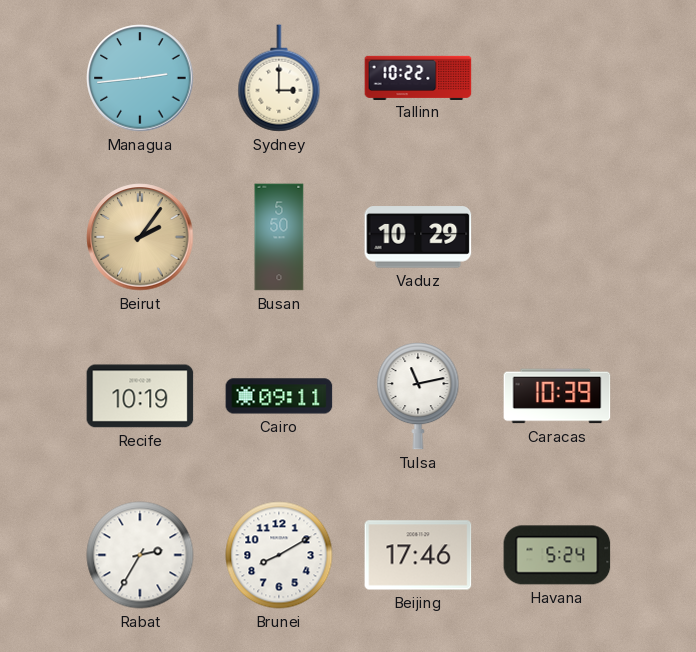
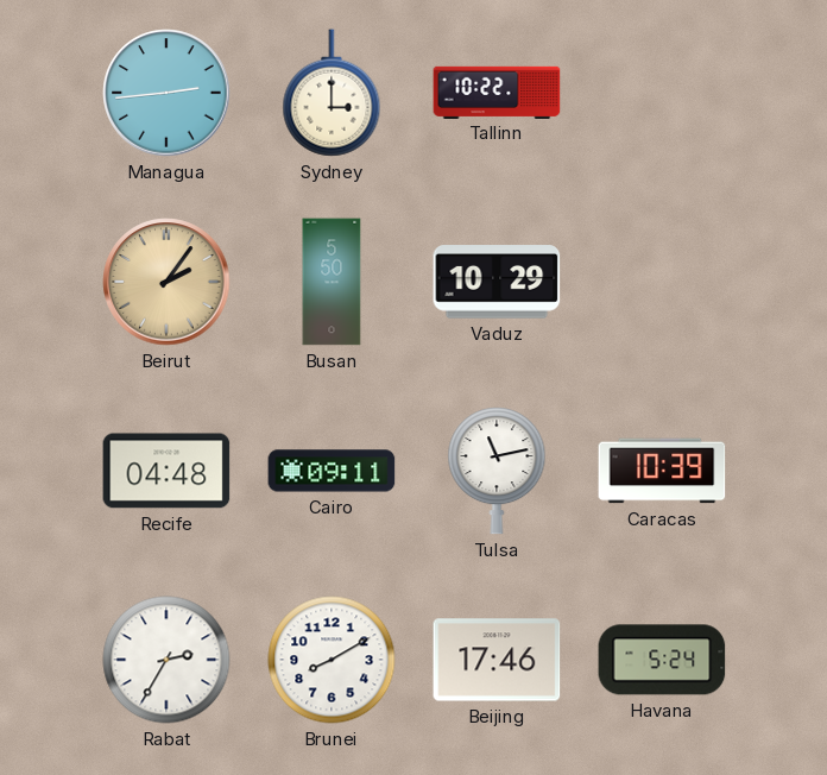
Recife: 10:19 -> 04:48
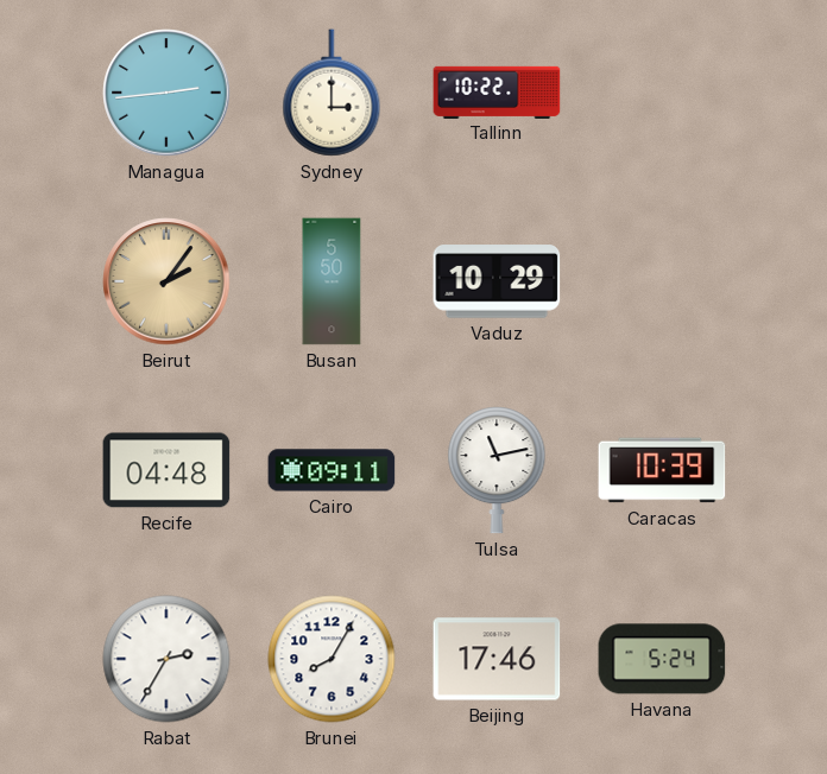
Brunei: 8:10 -> 8:05
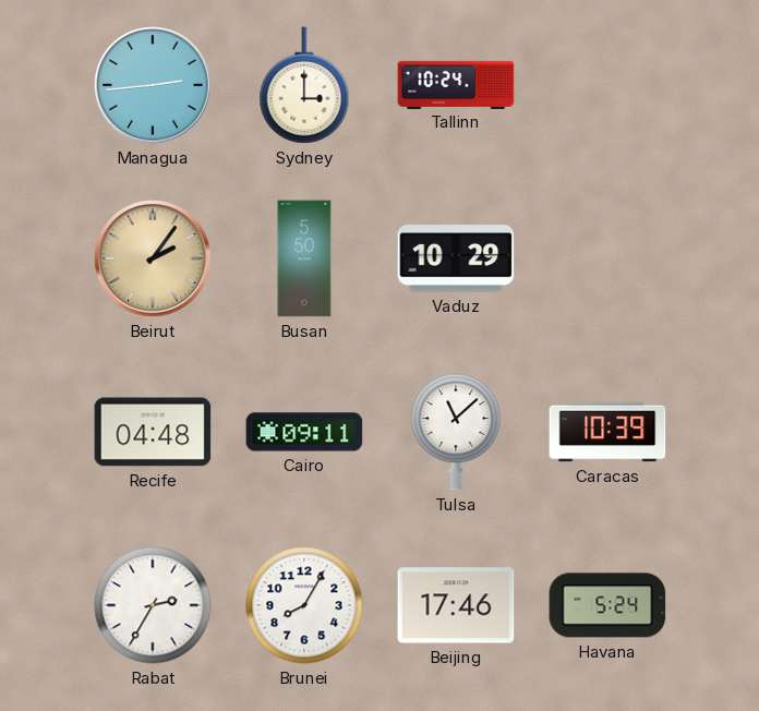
Tallinn: 10:22 -> 10:24
Tulsa: 11:13 -> 11:08
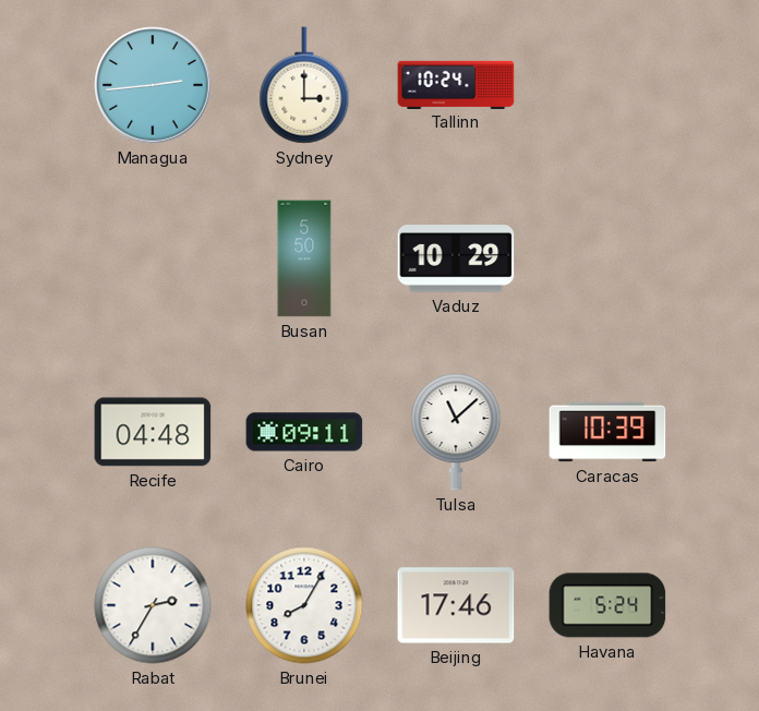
Beirut: 2:06 -> none
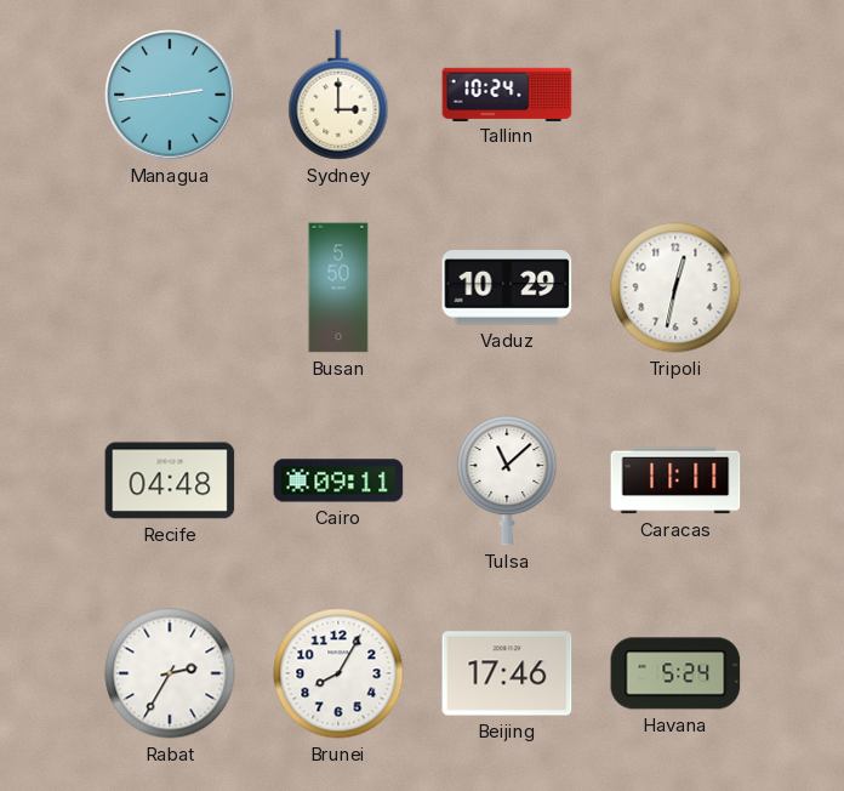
Tripoli: none -> 12:32
Caracas: 10:39 -> 11:11
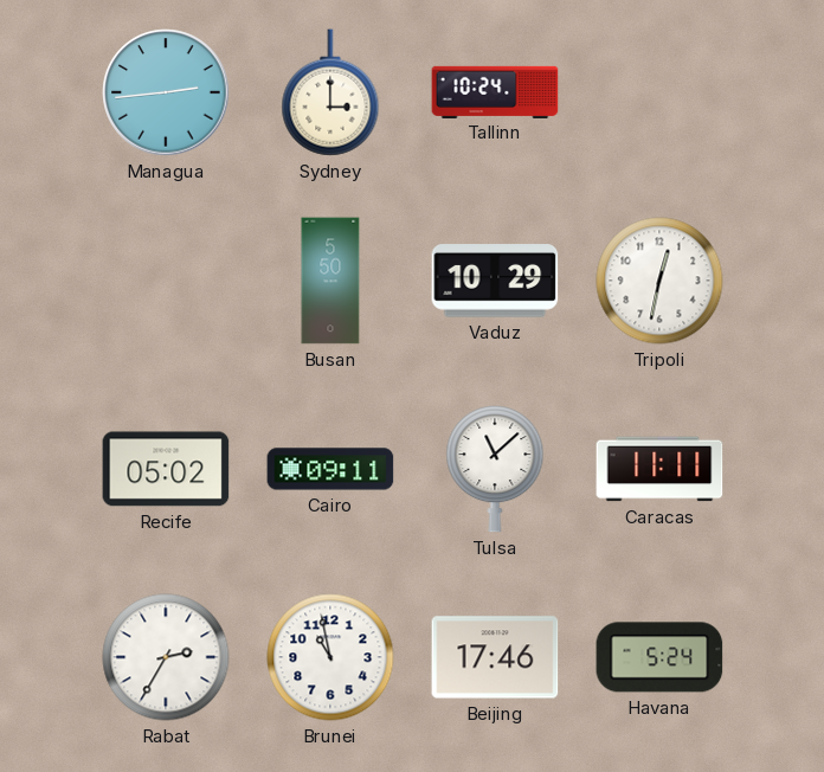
Recife: 04:48 -> 05:02
Brunei: 8:05 -> 10:58
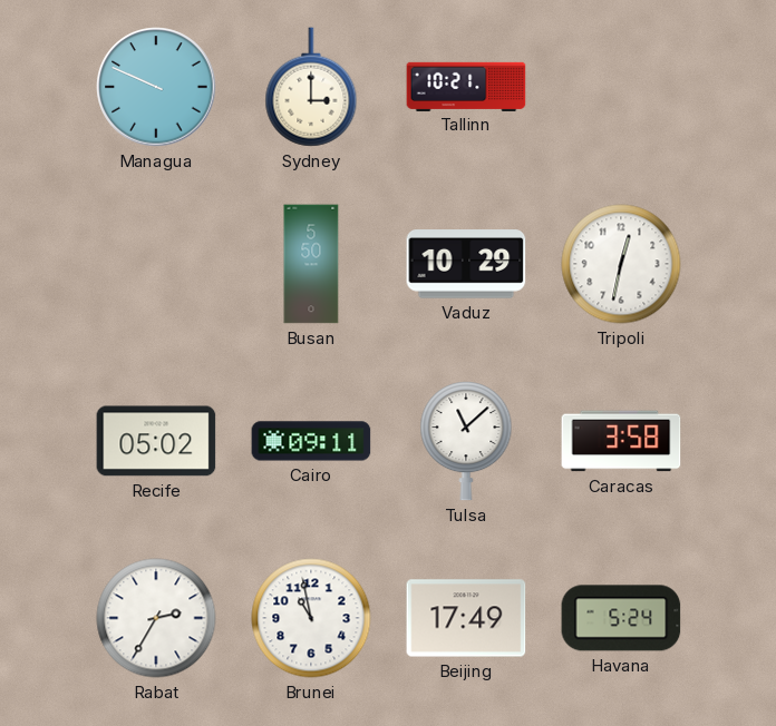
Managua: 2:44 -> 9:49
Tallinn: 10:24 -> 10:21
Caracas: 11:11 -> 3:58
Beijing: 17:46 -> 17:49
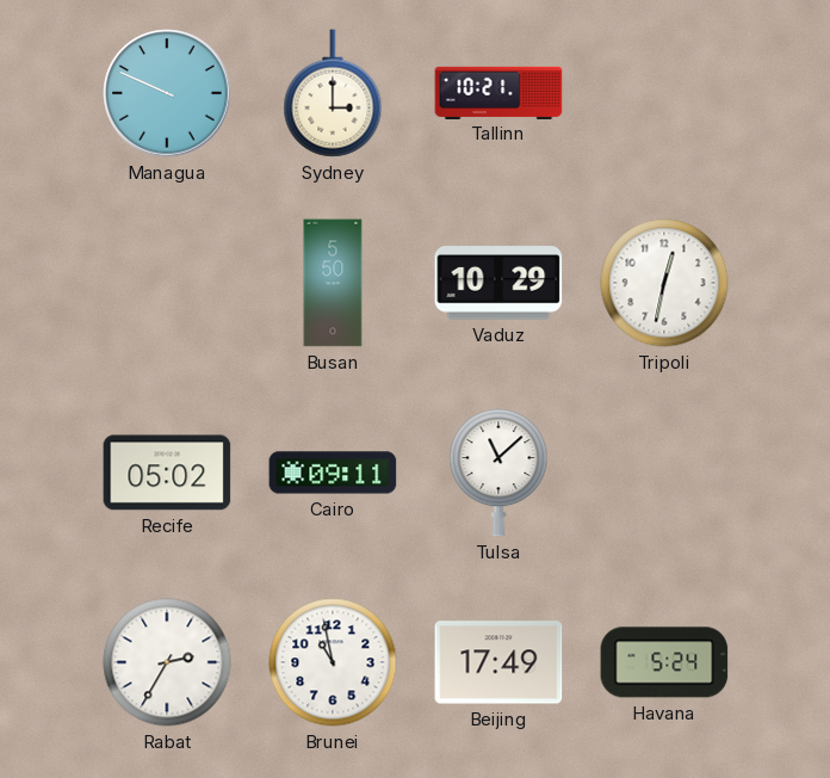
Caracas: 3:58 -> none
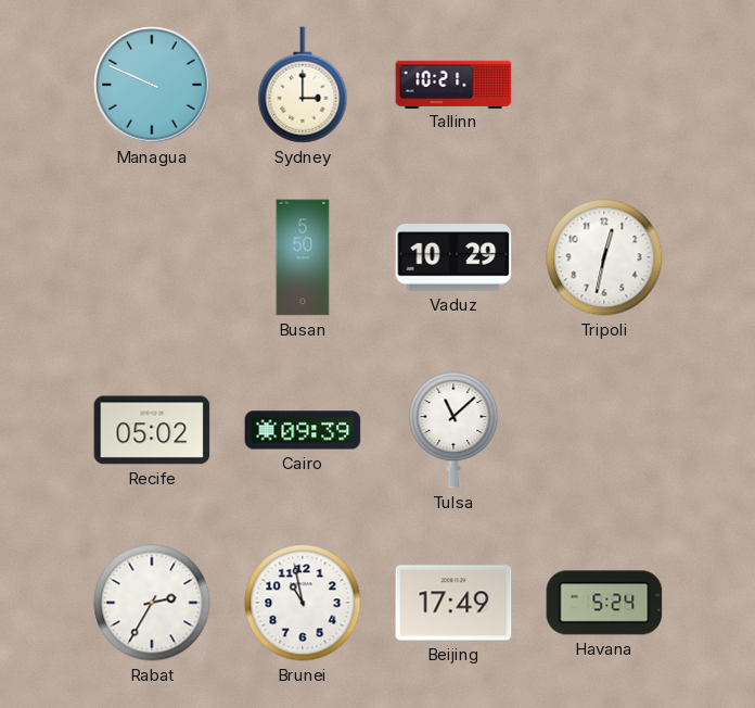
Cairo: 09:11 -> 09:39
